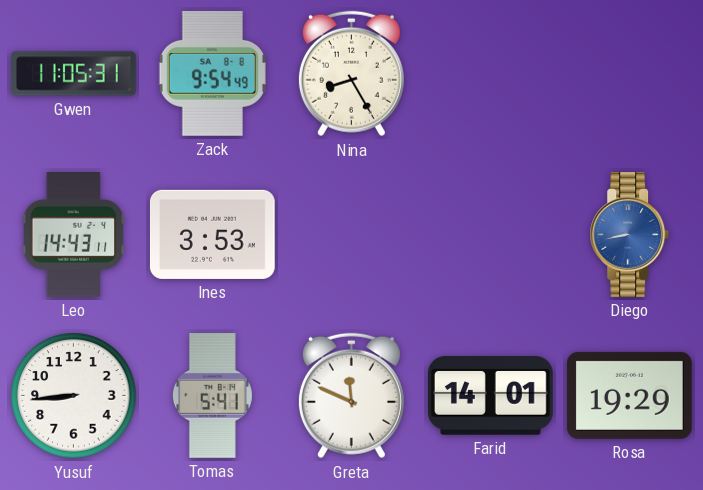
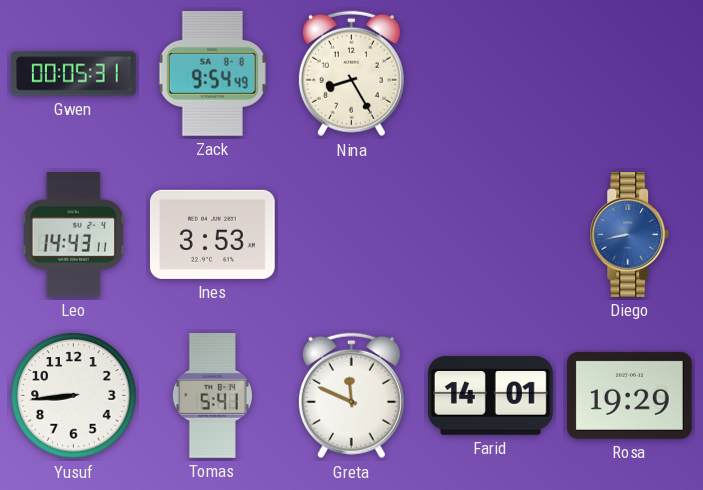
Gwen: 11:05 -> 00:05
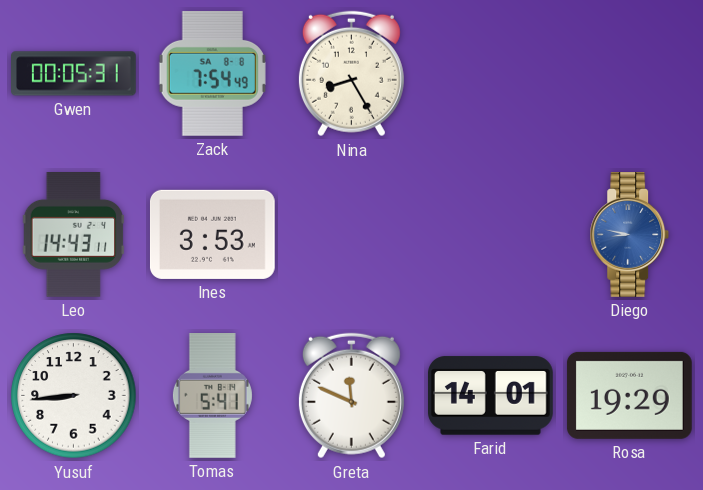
Zack: 9:54 -> 7:54
Diego: 8:43 -> 8:47
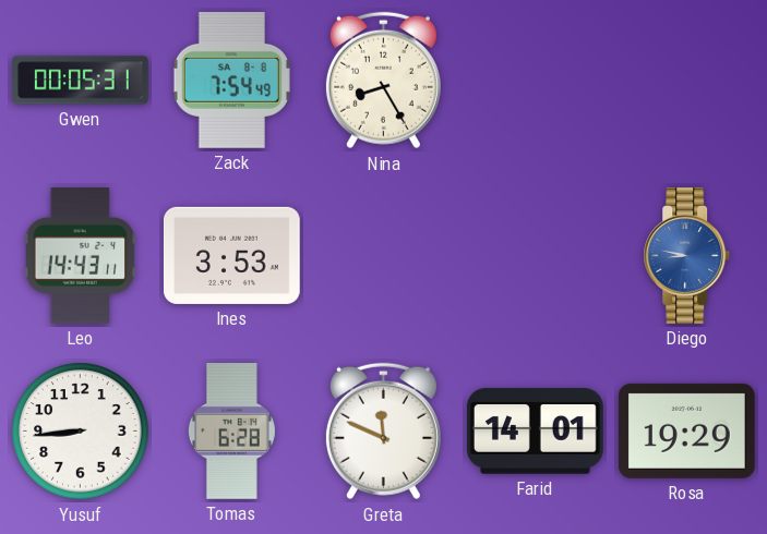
Tomas: 5:41 -> 6:28
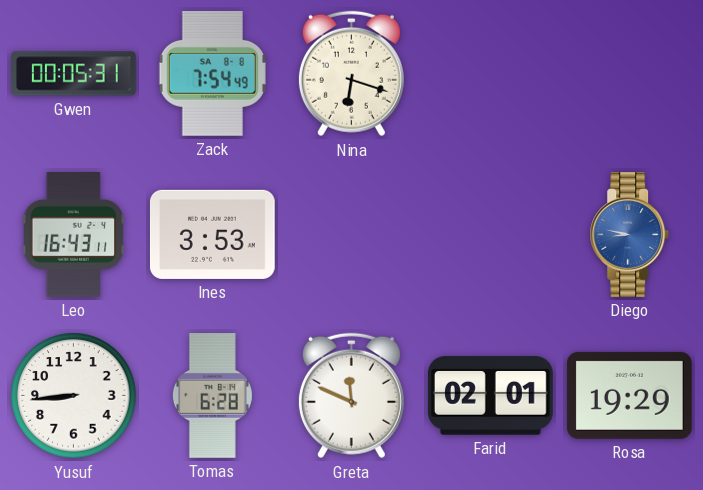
Nina: 8:25 -> 6:18
Leo: 14:43 -> 16:43
Farid: 14:01 -> 02:01
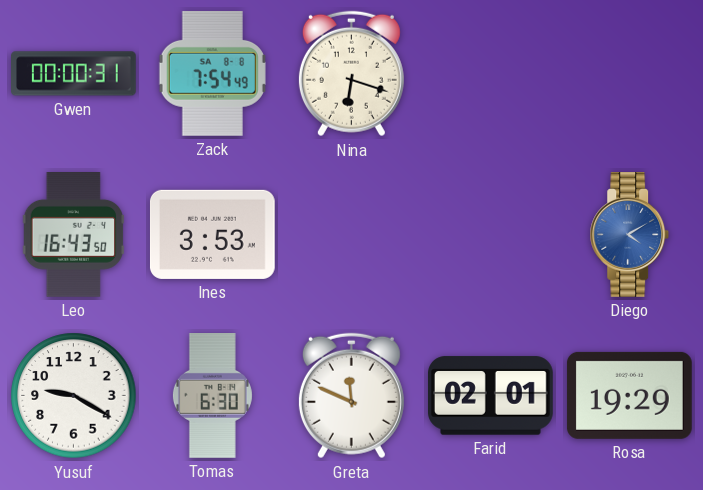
Gwen: 00:05 -> 00:00
Leo: 16:43:11 -> 16:43:50
Diego: 8:47 -> 4:10
Yusuf: 8:44 -> 9:20
Tomas: 6:28 -> 6:30
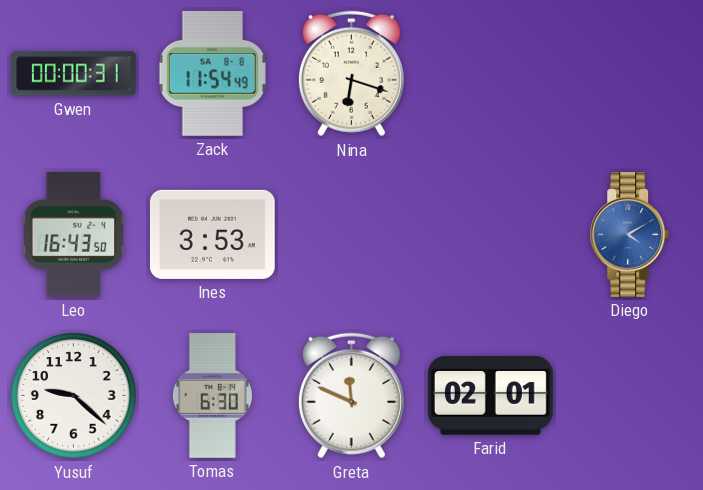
Zack: 7:54 -> 11:54
Yusuf: 9:20 -> 9:22
Rosa: 19:29 -> none
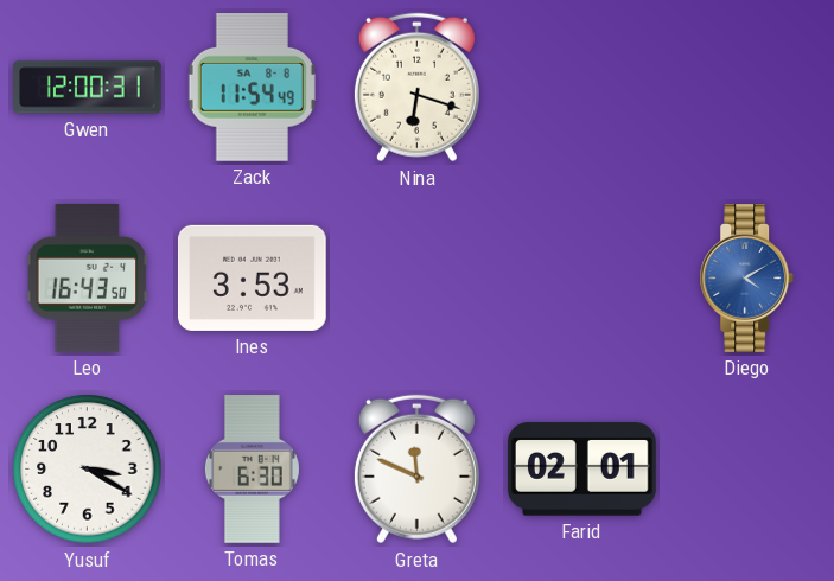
Gwen: 00:00 -> 12:00
Yusuf: 9:22 -> 3:20
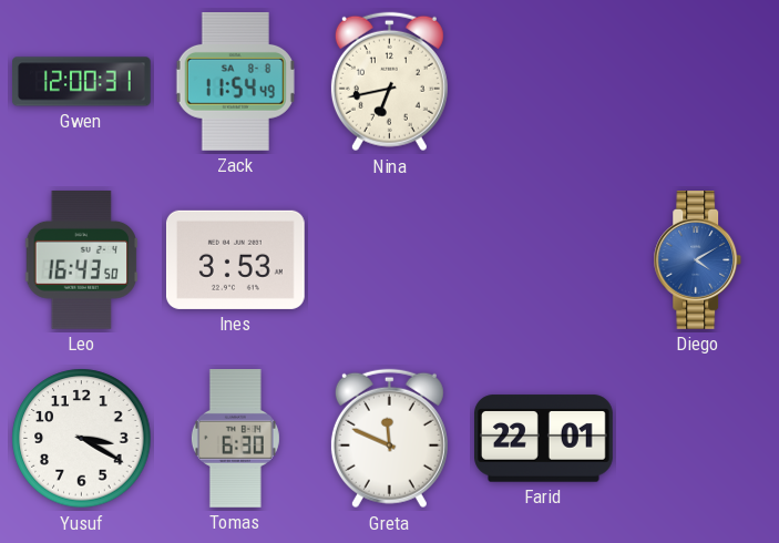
Nina: 6:18 -> 6:43
Farid: 02:01 -> 22:01
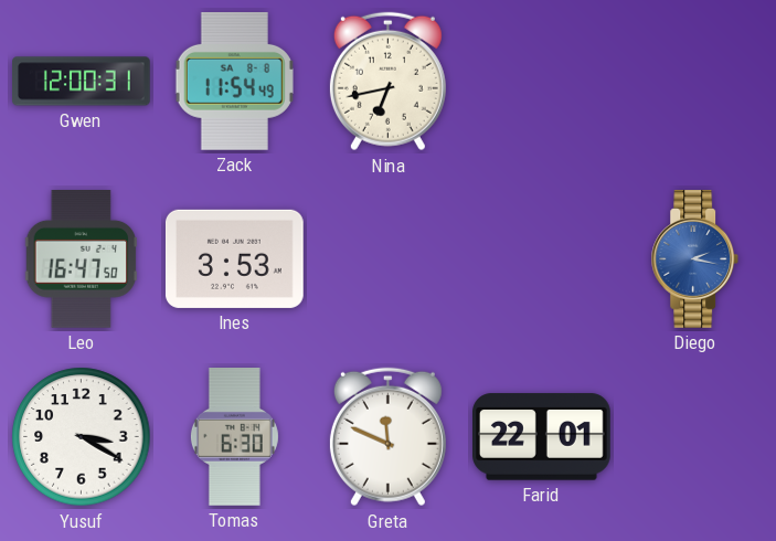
Leo: 16:43 -> 16:47
Diego: 4:10 -> 2:17
